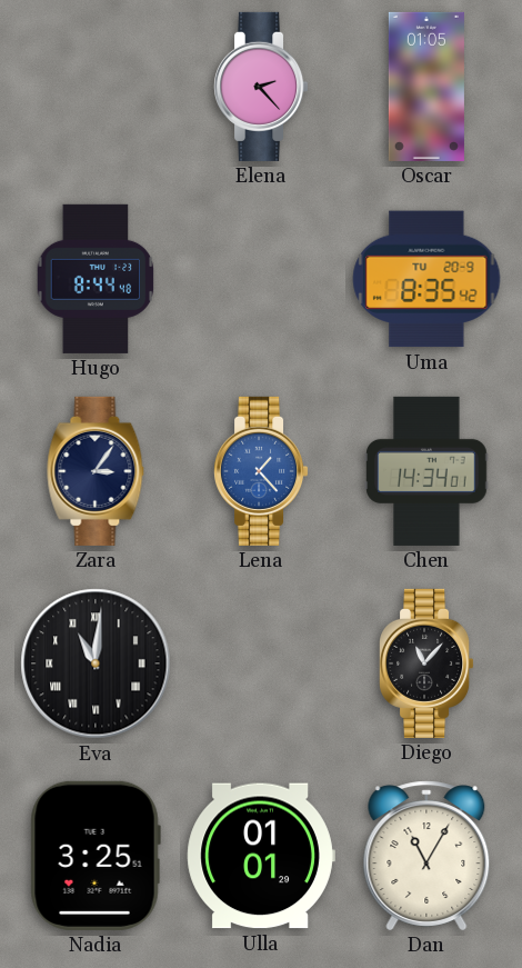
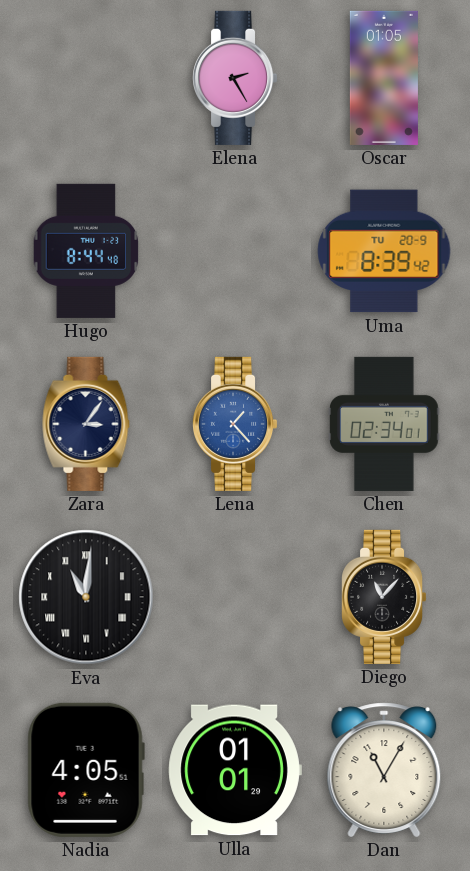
Elena: 2:23 -> 2:25
Uma: 8:35 -> 8:39
Chen: 14:34 -> 02:34
Nadia: 3:25 -> 4:05
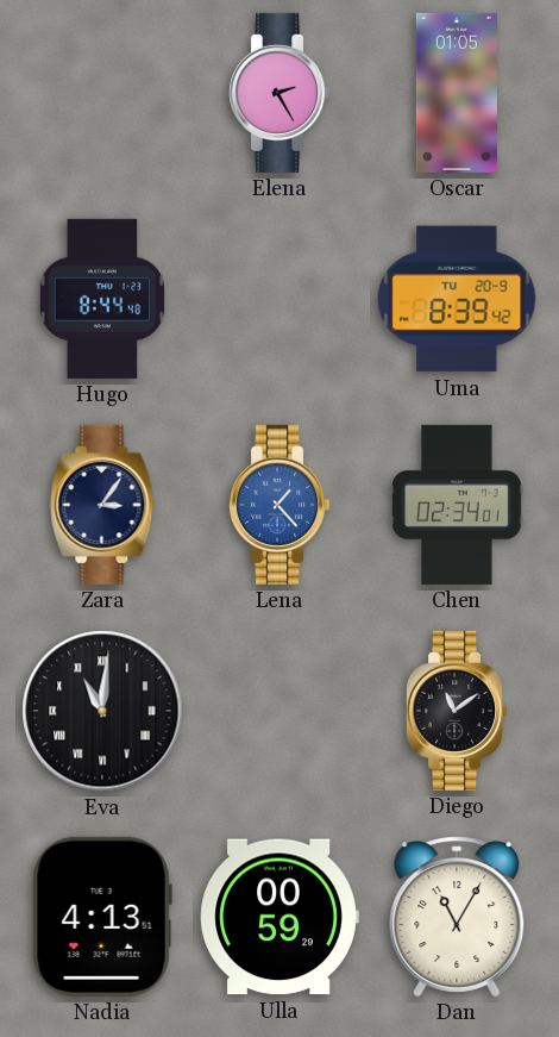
Diego: 11:07 -> 11:09
Nadia: 4:05 -> 4:13
Ulla: 01:01 -> 00:59
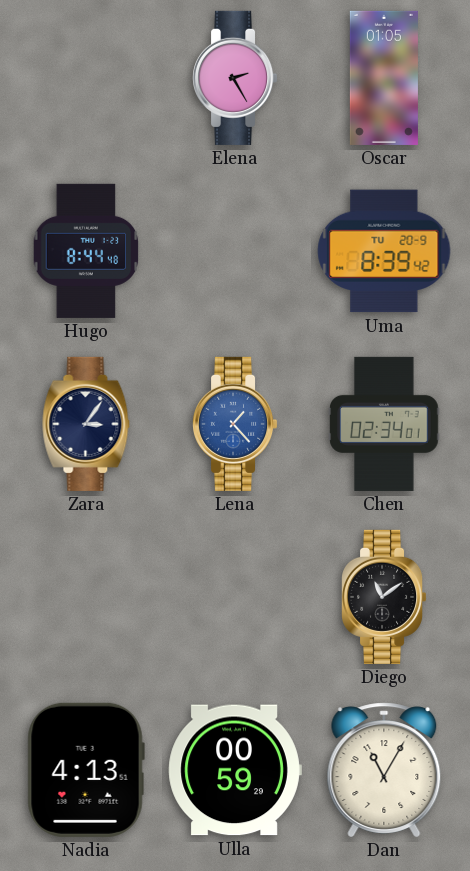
Eva: 11:01 -> none
